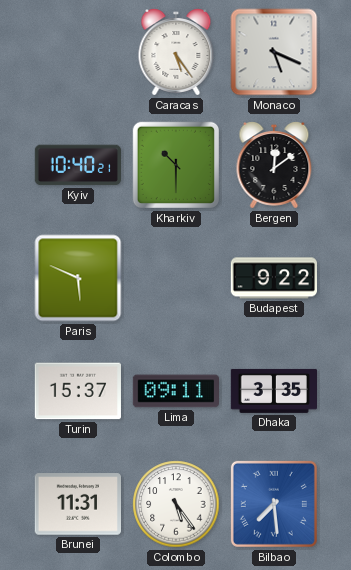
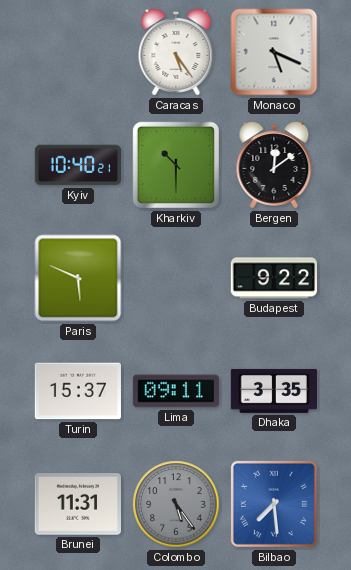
Colombo dial: white -> grey
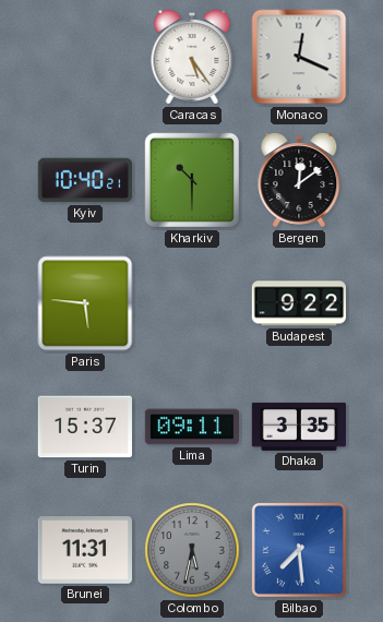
Monaco: 5:19 -> 12:19
Paris: 5:49 -> 5:46
Colombo: 5:24 -> 5:32
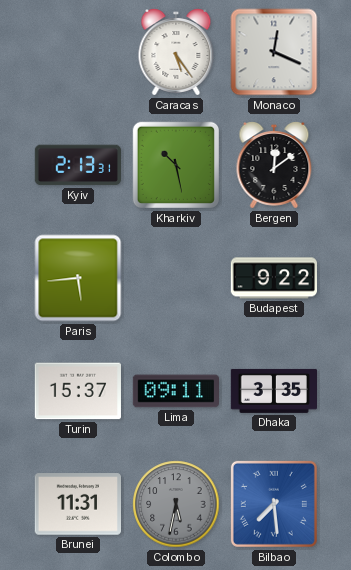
Kyiv: 10:40 -> 2:13
Kharkiv: 10:30 -> 10:28
Paris: 5:46 -> 5:44
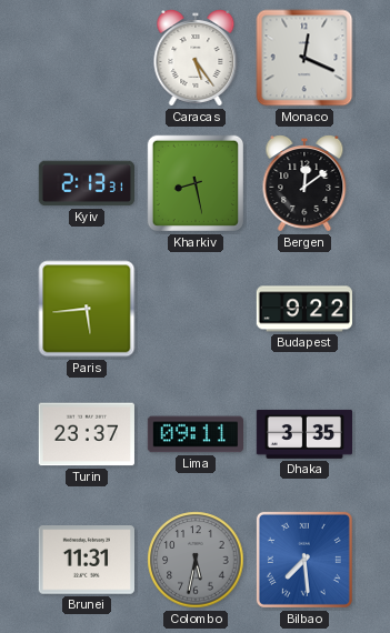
Kharkiv: 10:28 -> 8:28
Turin: 15:37 -> 23:37
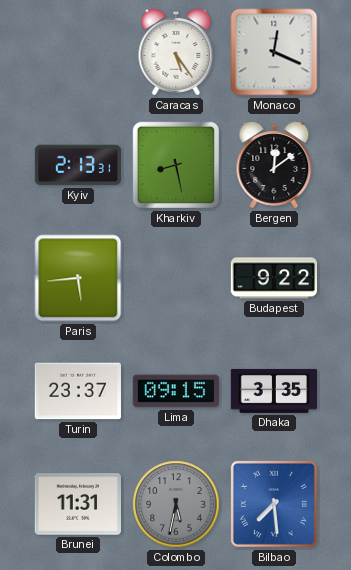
Lima: 09:11 -> 09:15
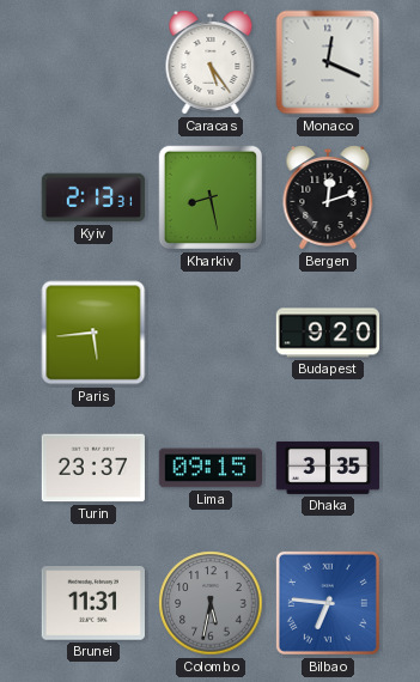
Bergen: 12:09 -> 12:12
Budapest: 9:22 -> 9:20
Bilbao: 7:29 -> 6:46
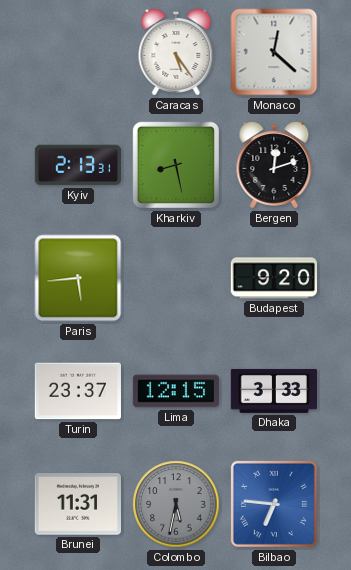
Monaco: 12:19 -> 12:22
Lima: 09:15 -> 12:15
Dhaka: 3:35 -> 3:33
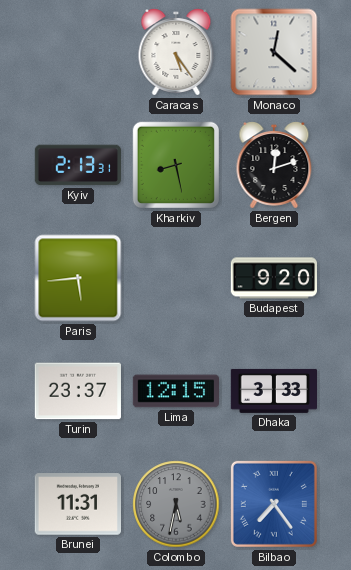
Bilbao: 6:46 -> 7:24
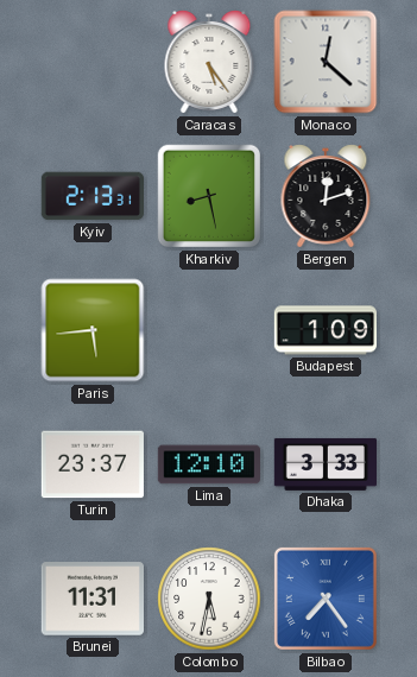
Budapest: 9:20 -> 1:09
Lima: 12:15 -> 12:10
Colombo dial: grey -> white
